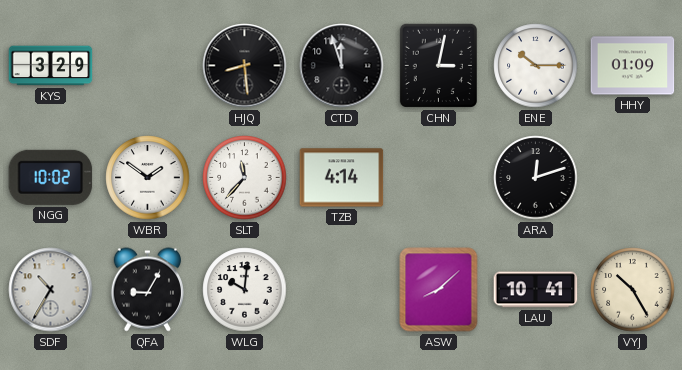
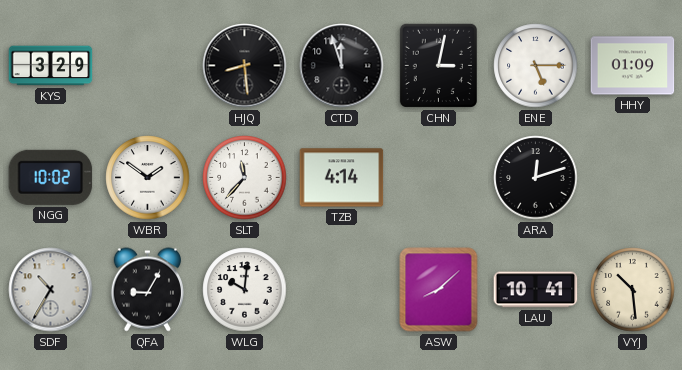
ENE: 10:15 -> 5:15
VYJ: 10:25 -> 10:29
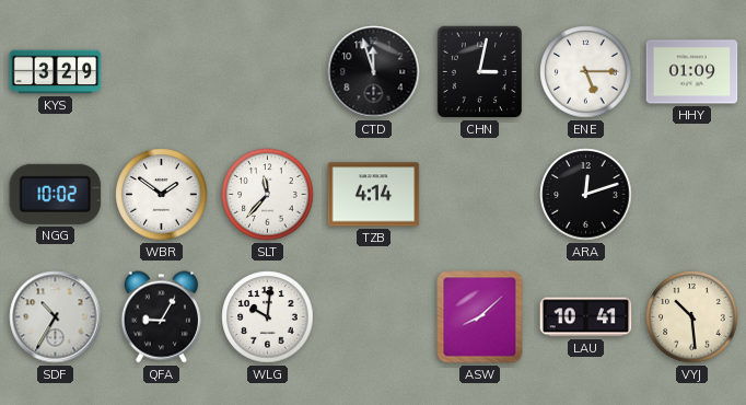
HJQ: 8:29 -> none
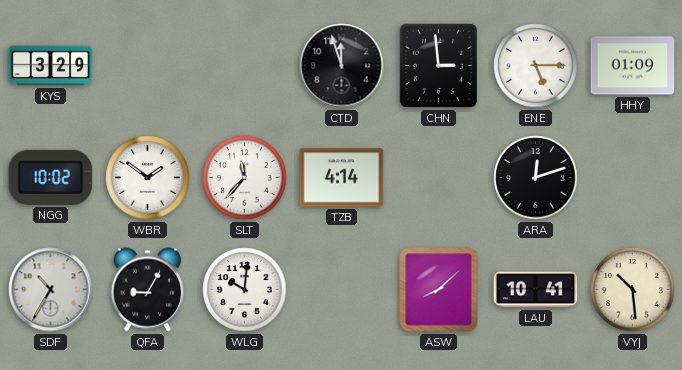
CHN: 3:02 -> 2:59
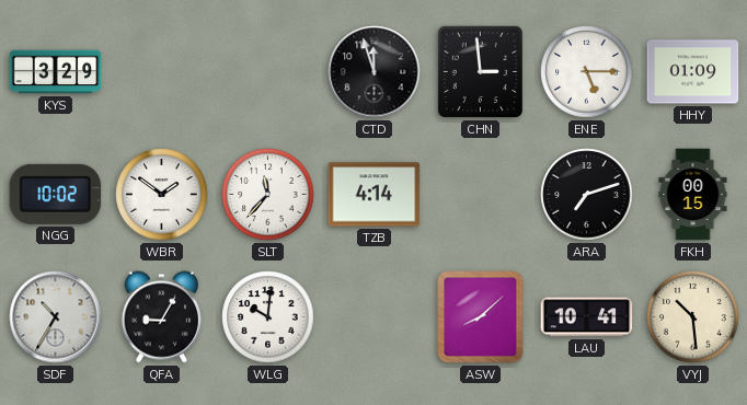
ARA: 12:12 -> 7:12
FKH: none -> 00:15
